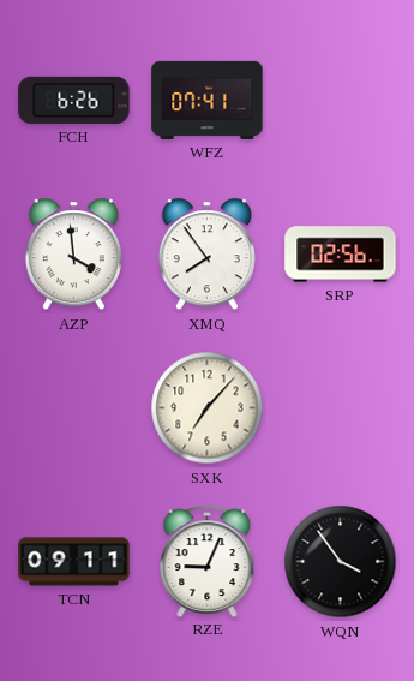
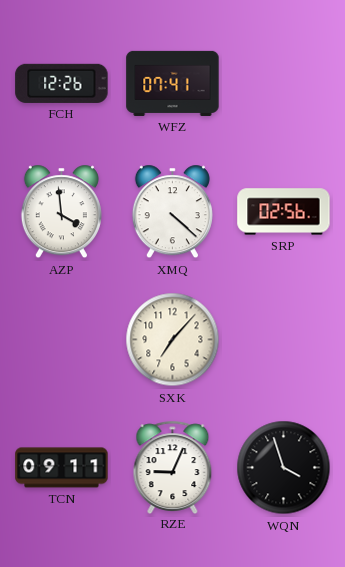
FCH: 6:26 -> 12:26
XMQ: 7:54 -> 4:22
WQN: 3:54 -> 3:57
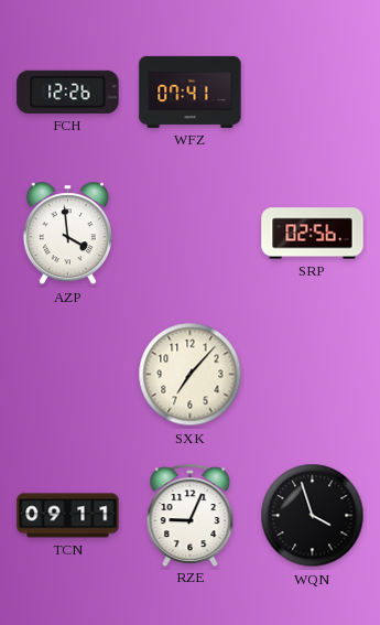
XMQ: 4:22 -> none
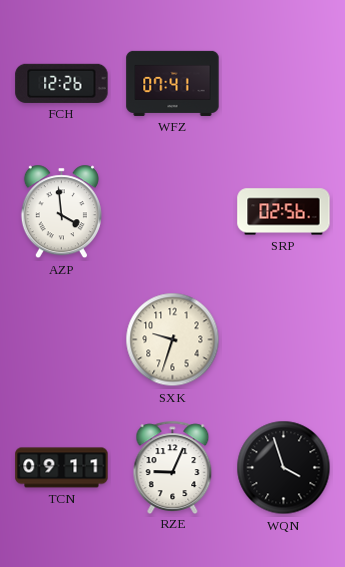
SXK: 7:07 -> 9:33
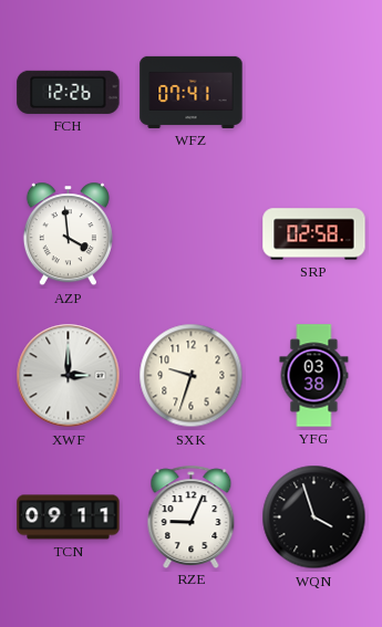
SRP: 02:56 -> 02:58
XWF: none -> 3:00
YFG: none -> 03:38
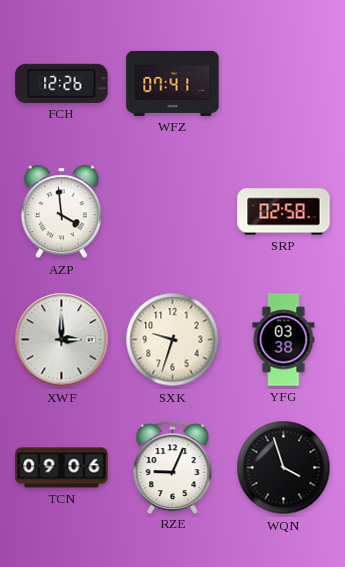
TCN: 09:11 -> 09:06
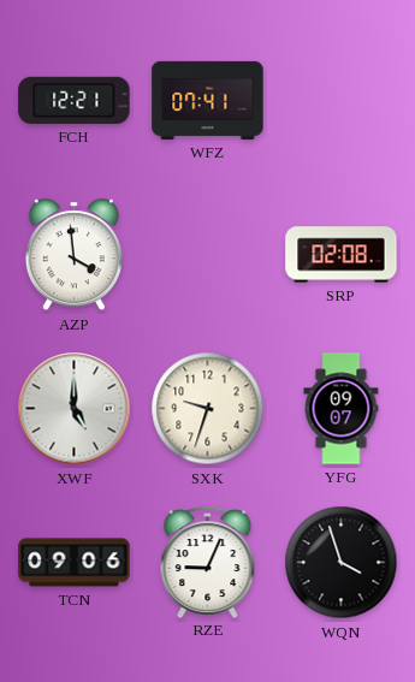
FCH: 12:26 -> 12:21
SRP: 02:58 -> 02:08
XWF: 3:00 -> 5:00
YFG: 03:38 -> 09:07
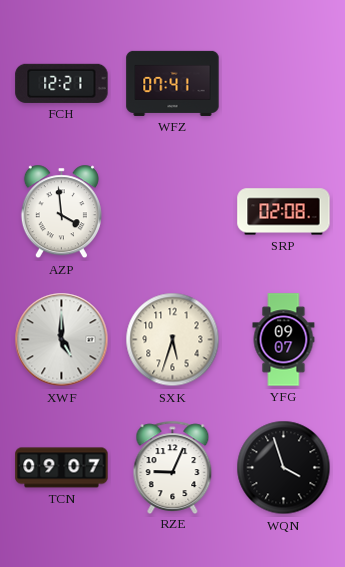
SXK: 9:33 -> 5:33
TCN: 09:06 -> 09:07
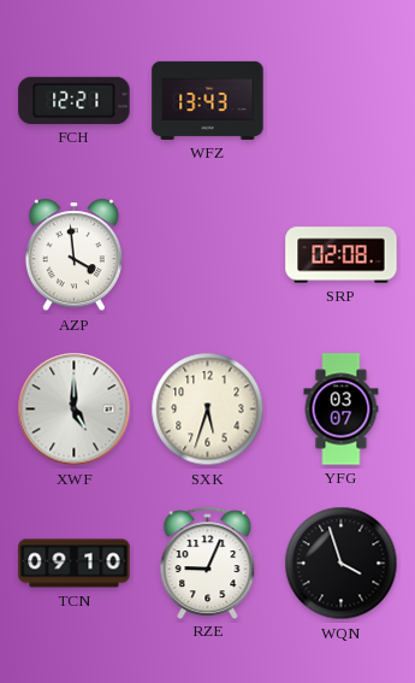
WFZ: 07:41 -> 13:43
YFG: 09:07 -> 03:07
TCN: 09:07 -> 09:10
